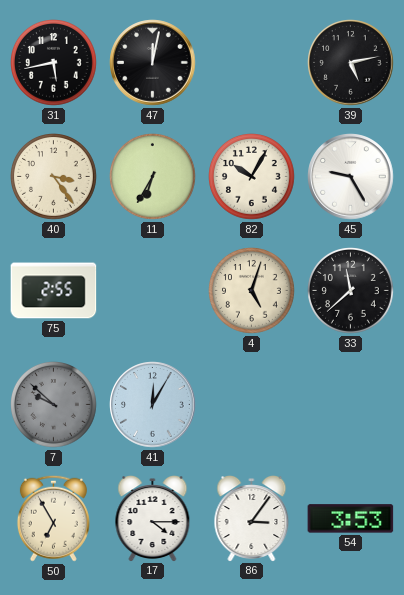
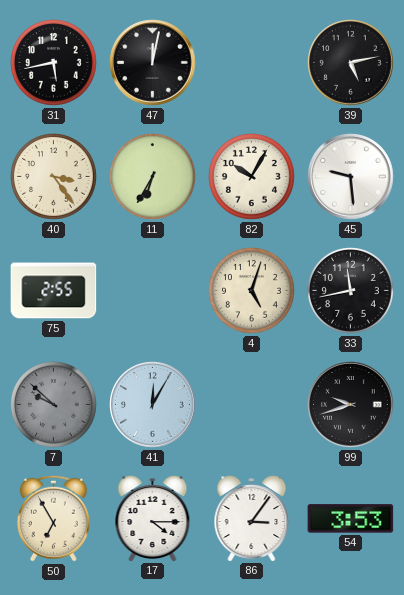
45: 9:25 -> 9:29
33: 11:38 -> 11:43
99: none -> 9:42
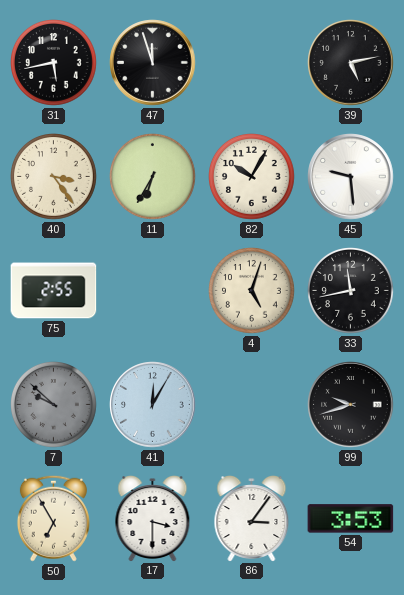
47: 12:02 -> 11:57
17: 4:15 -> 3:30
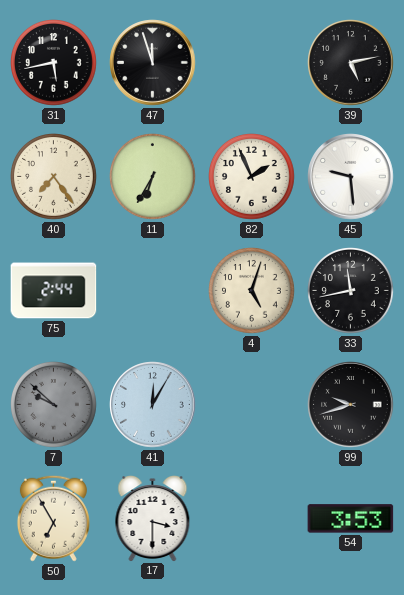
40: 3:24 -> 7:24
82: 10:05 -> 1:56
75: 2:55 -> 2:44
86: 3:06 -> none
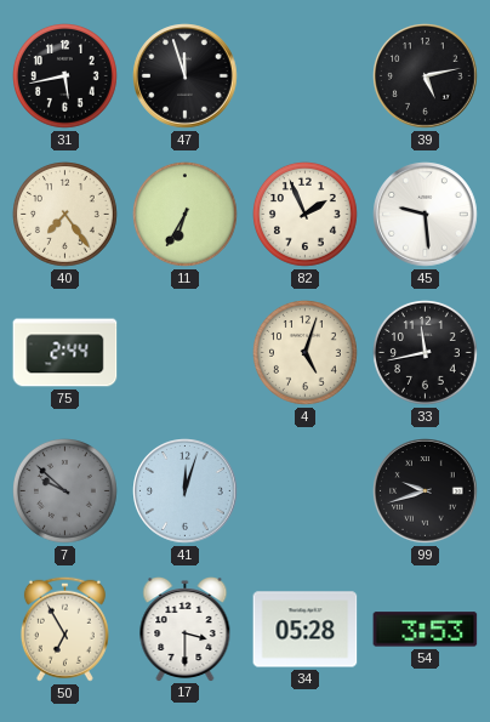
41: 12:05 -> 12:03
34: none -> 05:28
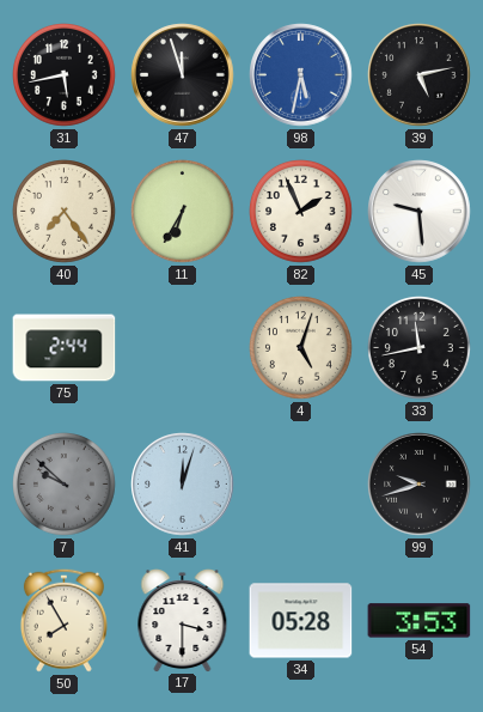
98: none -> 5:32
50: 6:55 -> 7:55
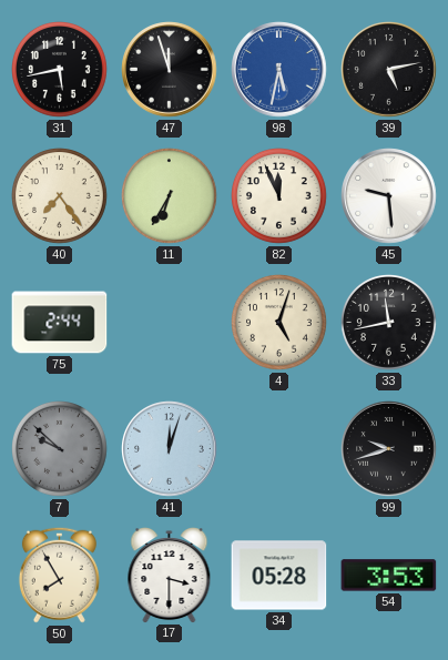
82: 1:56 -> 11:56
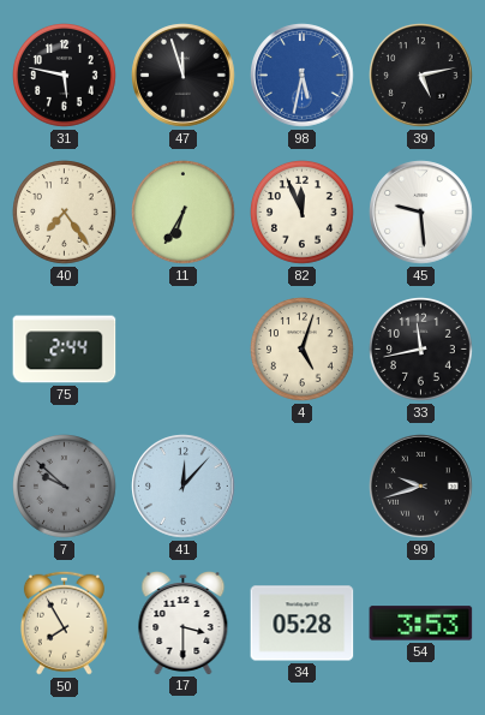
31: 5:43 -> 5:47
41: 12:03 -> 12:07
